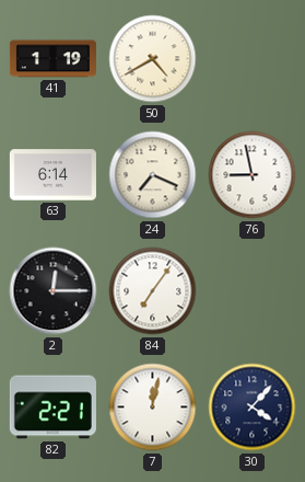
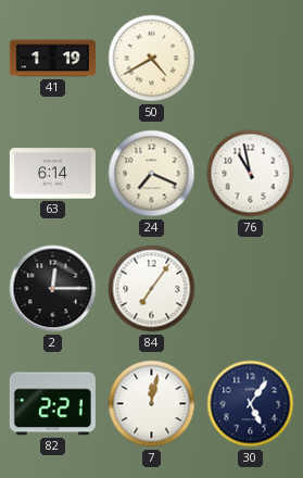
76: 8:58 -> 10:58
30: 4:07 -> 5:06
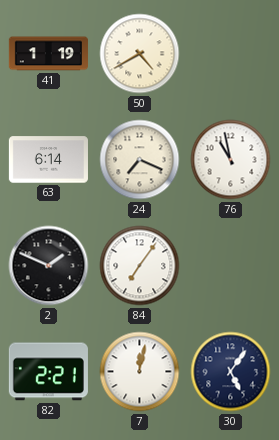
2: 12:15 -> 1:49
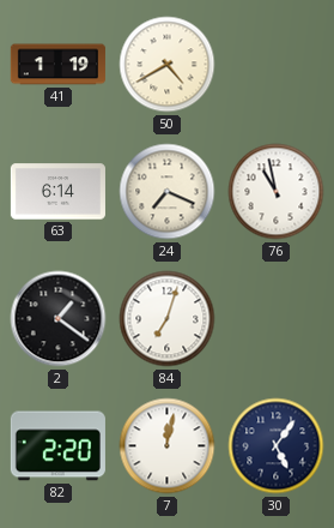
2: 1:49 -> 1:21
84: 7:06 -> 7:03
82: 2:21 -> 2:20
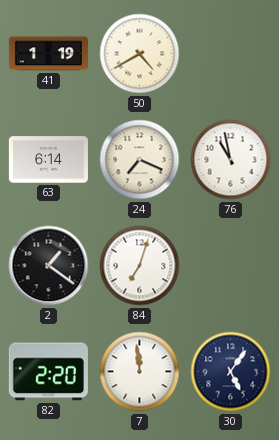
7: 12:02 -> 11:59
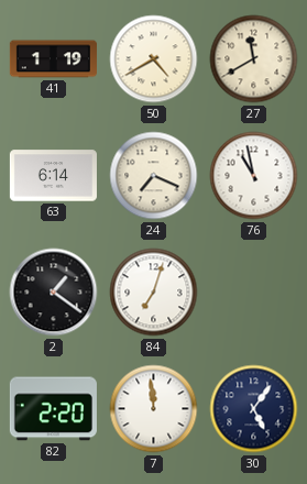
27: none -> 11:40
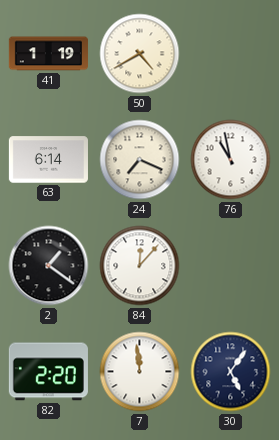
27: 11:40 -> none
84: 7:03 -> 12:07
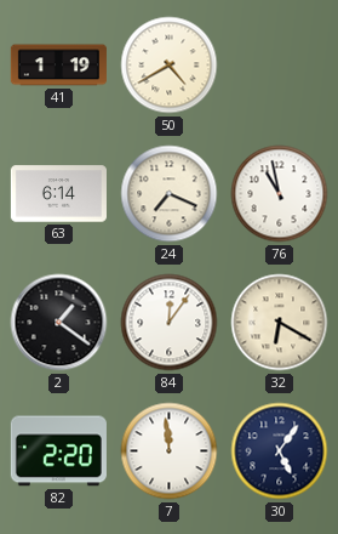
84: 12:07 -> 12:06
32: none -> 6:20
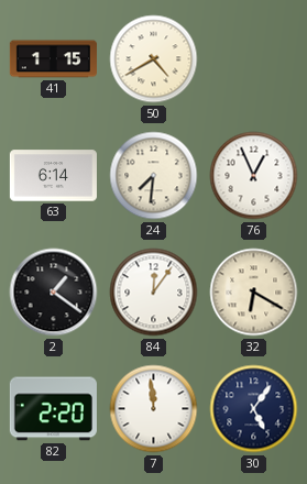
41: 1:19 -> 1:15
24: 7:19 -> 7:31
76: 10:58 -> 12:56
